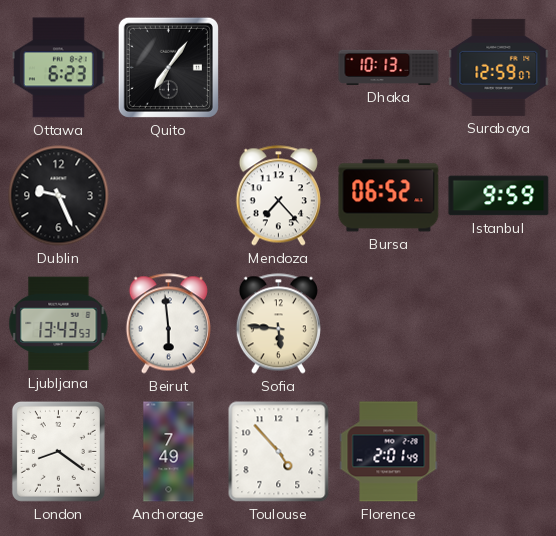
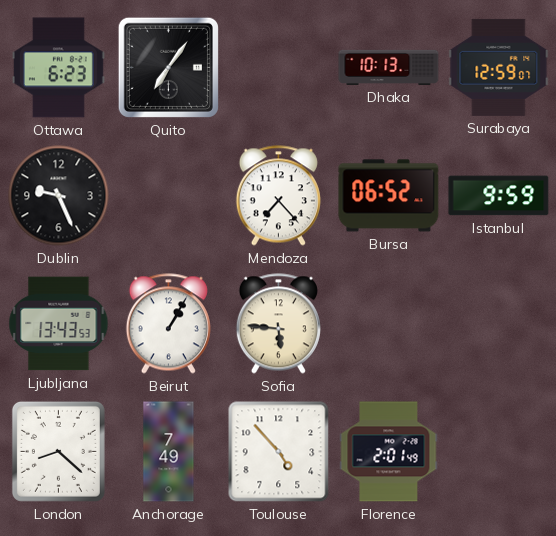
Beirut: 5:59 -> 1:05
London: 8:21 -> 8:22
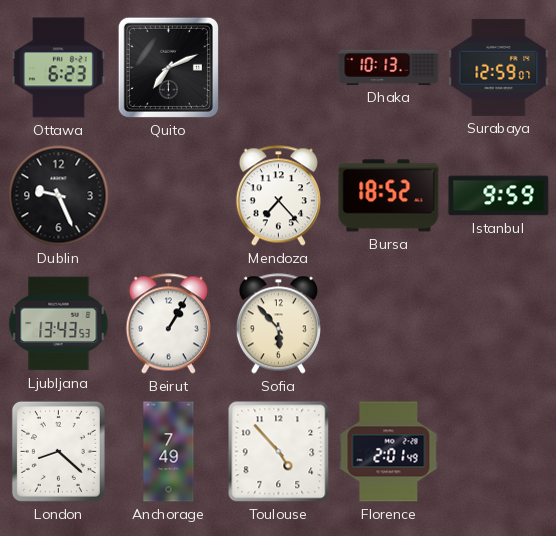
Quito: 7:06 -> 7:11
Bursa: 06:52 -> 18:52
Sofia: 5:46 -> 5:53
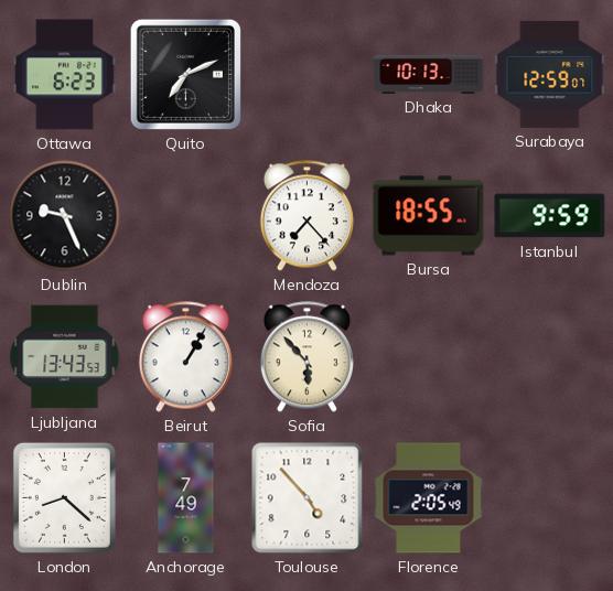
Bursa: 18:52 -> 18:55
Florence: 2:01 -> 2:05
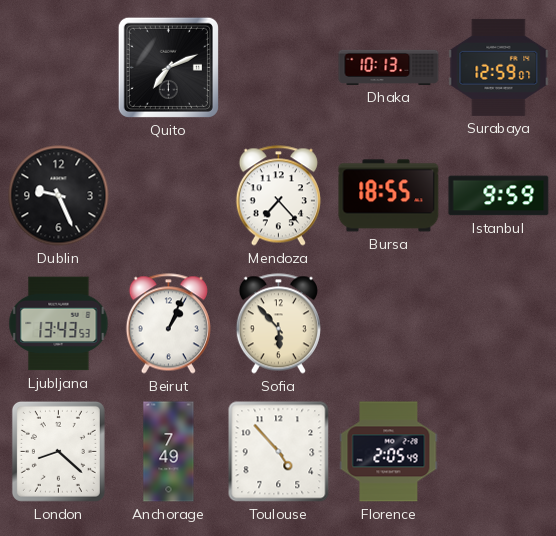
Ottawa: 6:23 -> none
Beirut: 1:05 -> 1:04
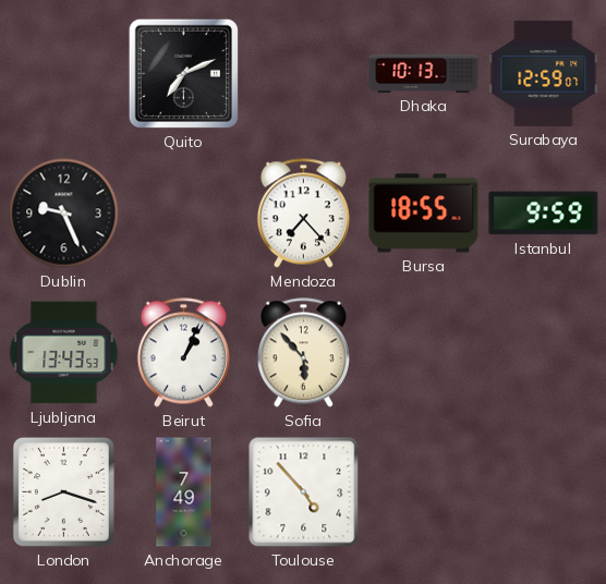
London: 8:22 -> 8:18
Florence: 2:05 -> none
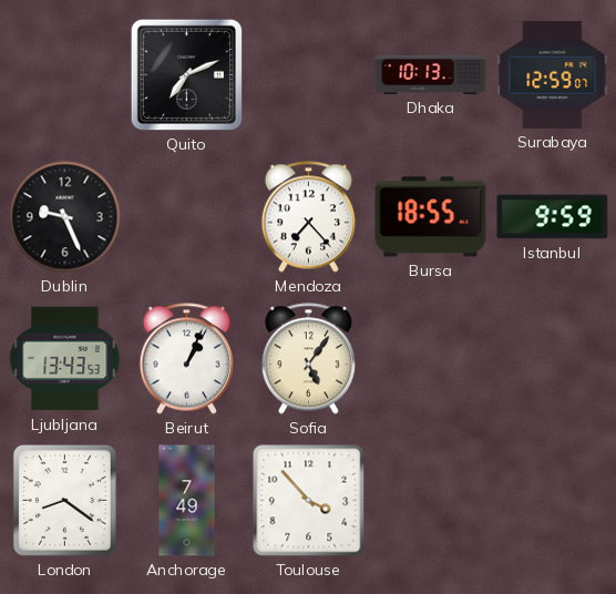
Sofia: 5:53 -> 5:06
London: 8:18 -> 8:21
Toulouse: 4:53 -> 3:53
